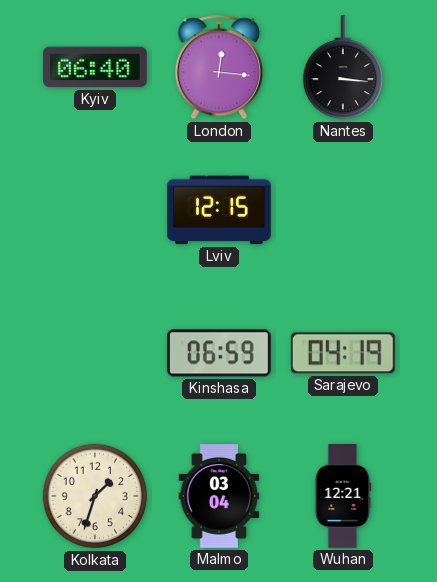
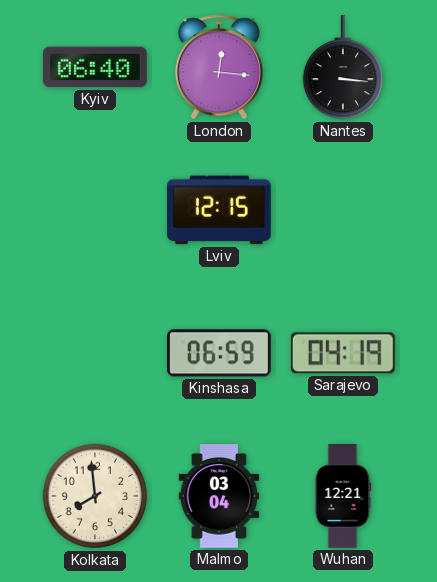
Kolkata: 1:33 -> 7:59
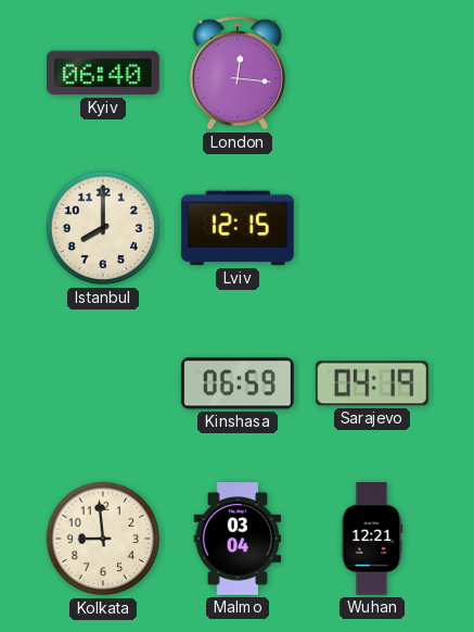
Nantes: 3:16 -> none
Istanbul: none -> 8:00
Kolkata: 7:59 -> 8:59
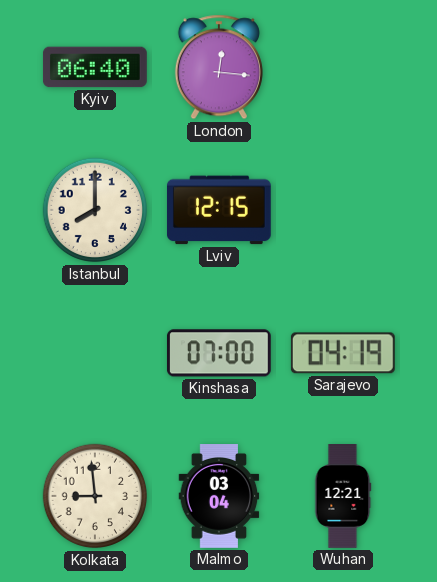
Kinshasa: 06:59 -> 07:00
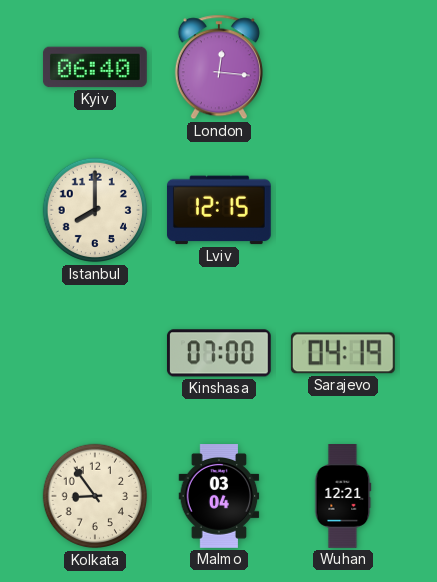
Kolkata: 8:59 -> 8:54
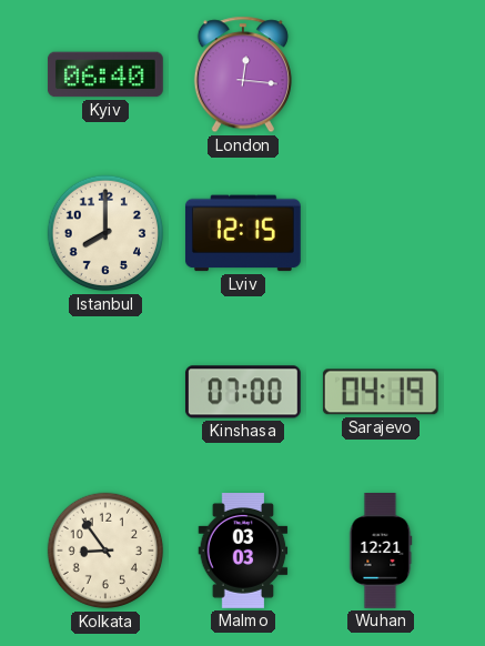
Malmo: 03:04 -> 03:03
